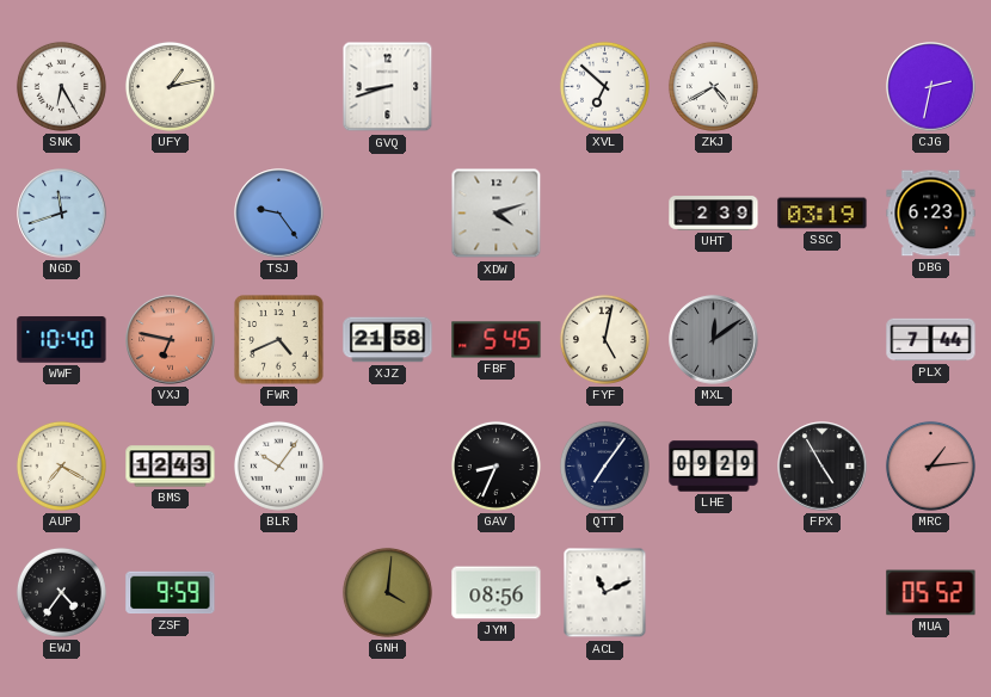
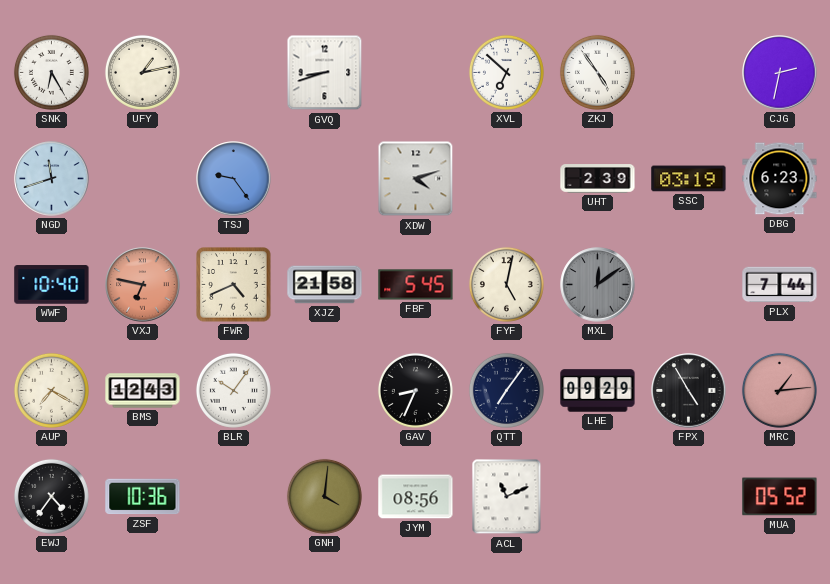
ZKJ: 4:40 -> 4:54
ZSF: 9:59 -> 10:36
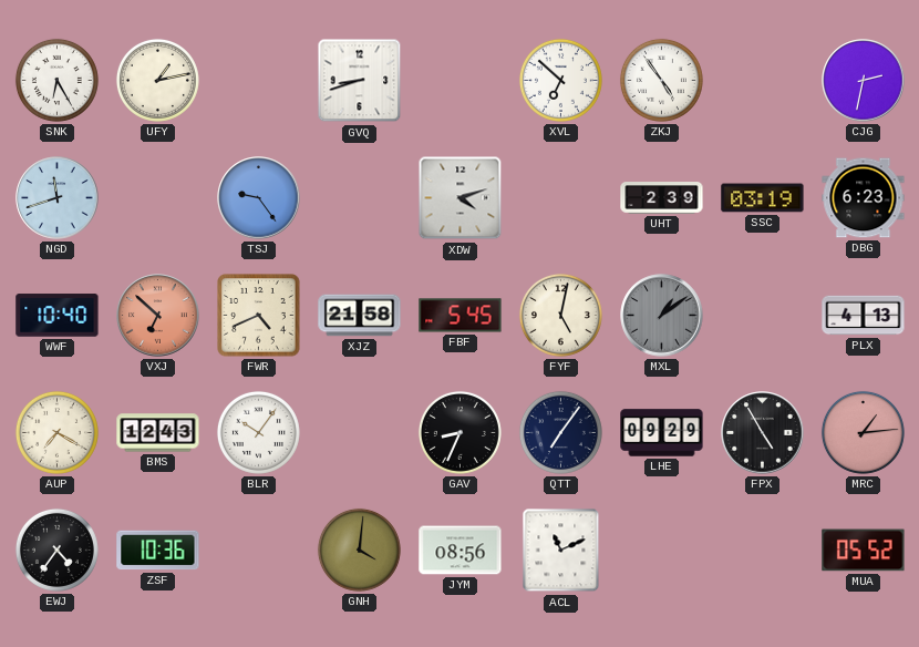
VXJ: 6:47 -> 6:52
MXL: 12:09 -> 1:09
PLX: 7:44 -> 4:13
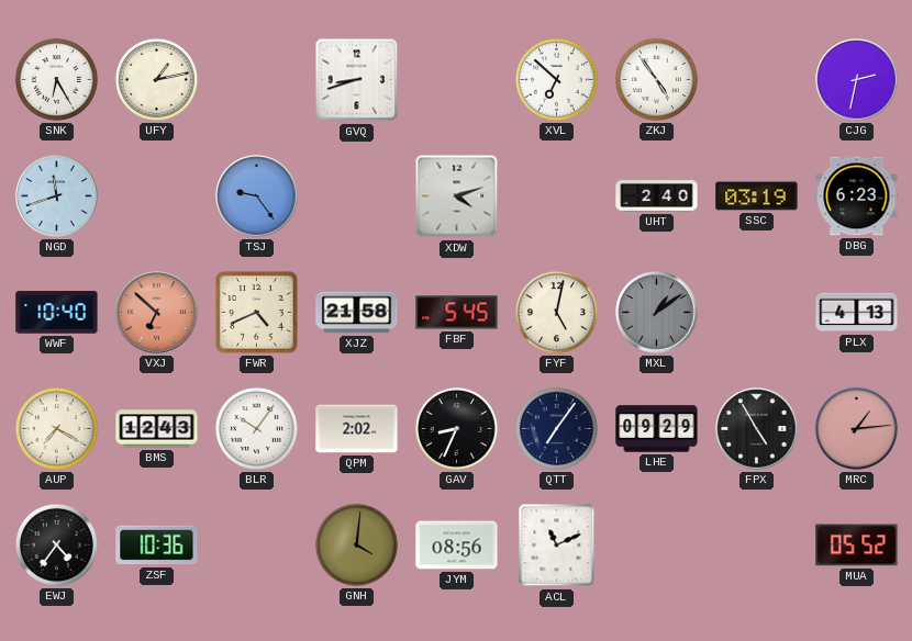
UHT: 2:39 -> 2:40
QPM: none -> 2:02
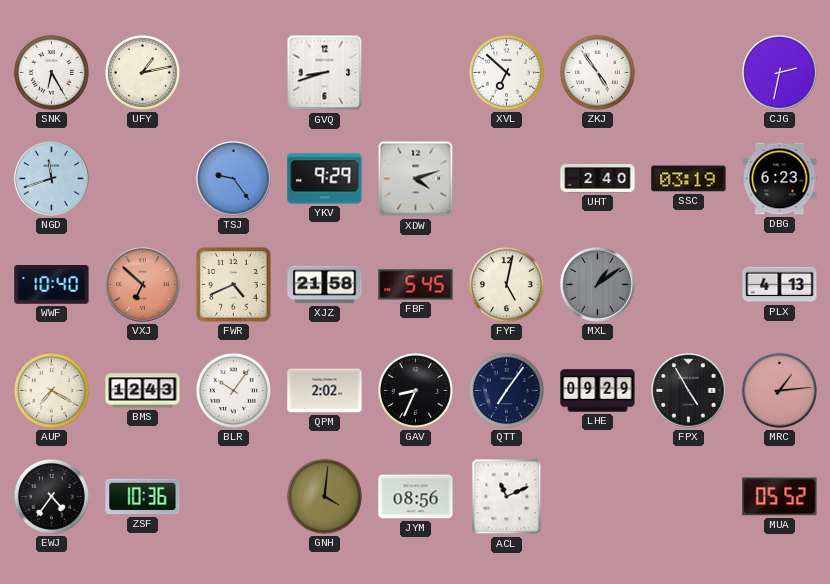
YKV: none -> 9:29
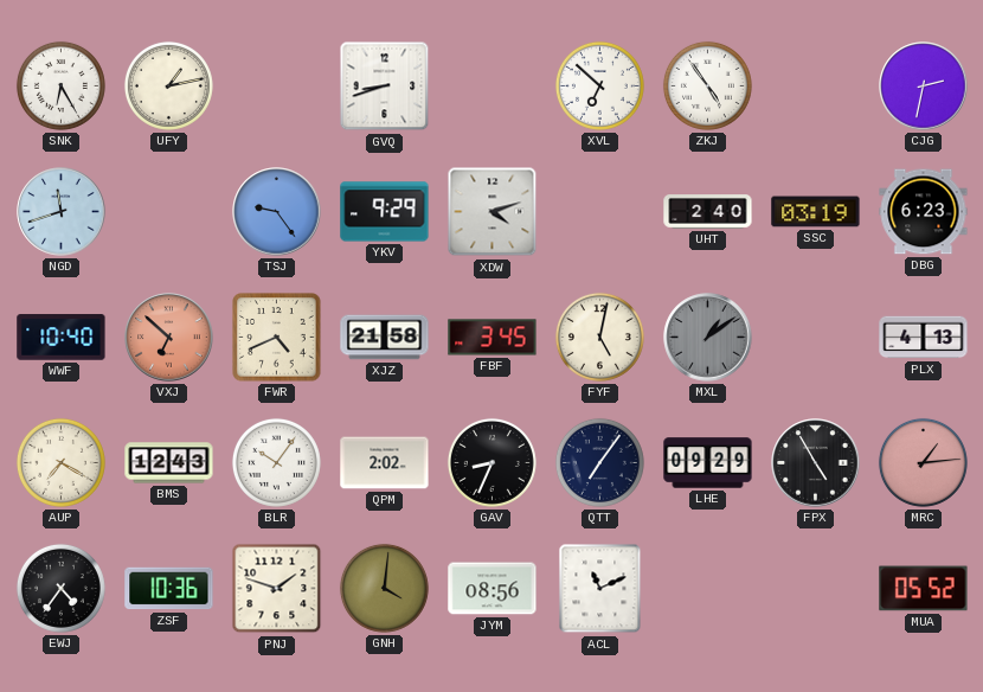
FBF: 5:45 -> 3:45
PNJ: none -> 1:48
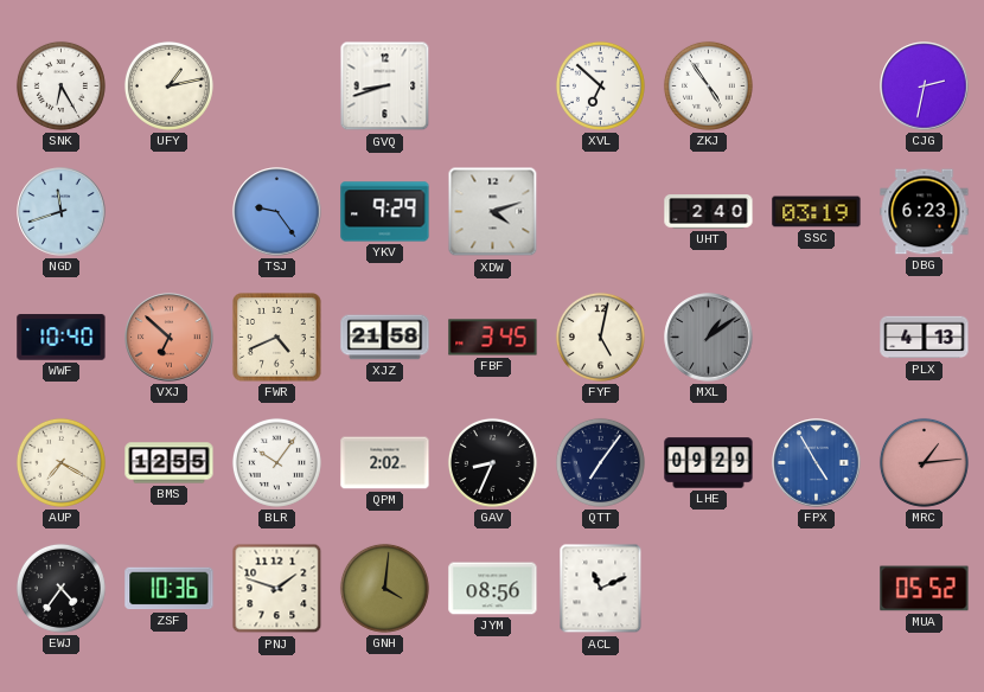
BMS: 12:43 -> 12:55
FPX dial: black -> blue
